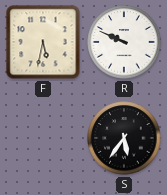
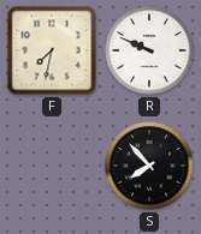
F: 5:32 -> 7:32
S: 5:36 -> 7:53
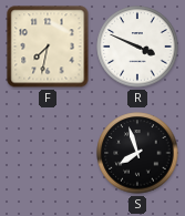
R: 9:49 -> 3:49
S: 7:53 -> 7:57
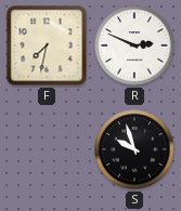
R: 3:49 -> 2:49
S: 7:57 -> 9:57
